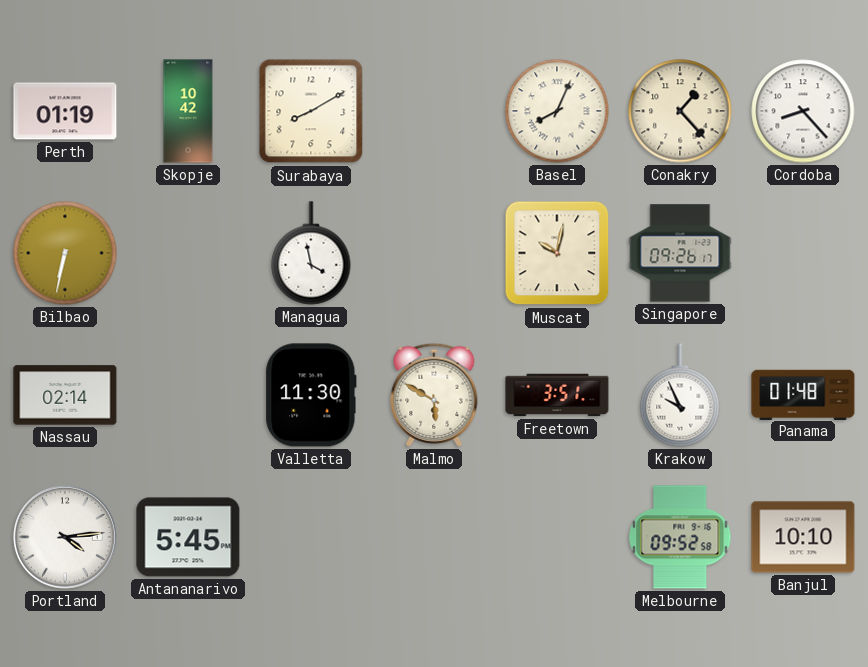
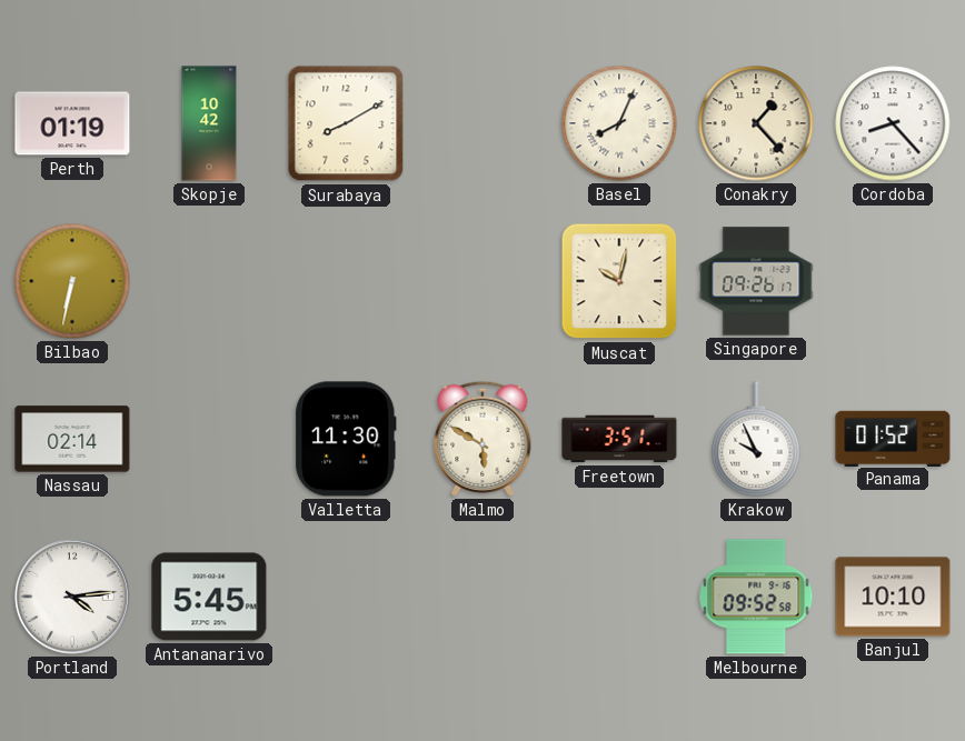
Managua: 3:58 -> none
Panama: 01:48 -> 01:52
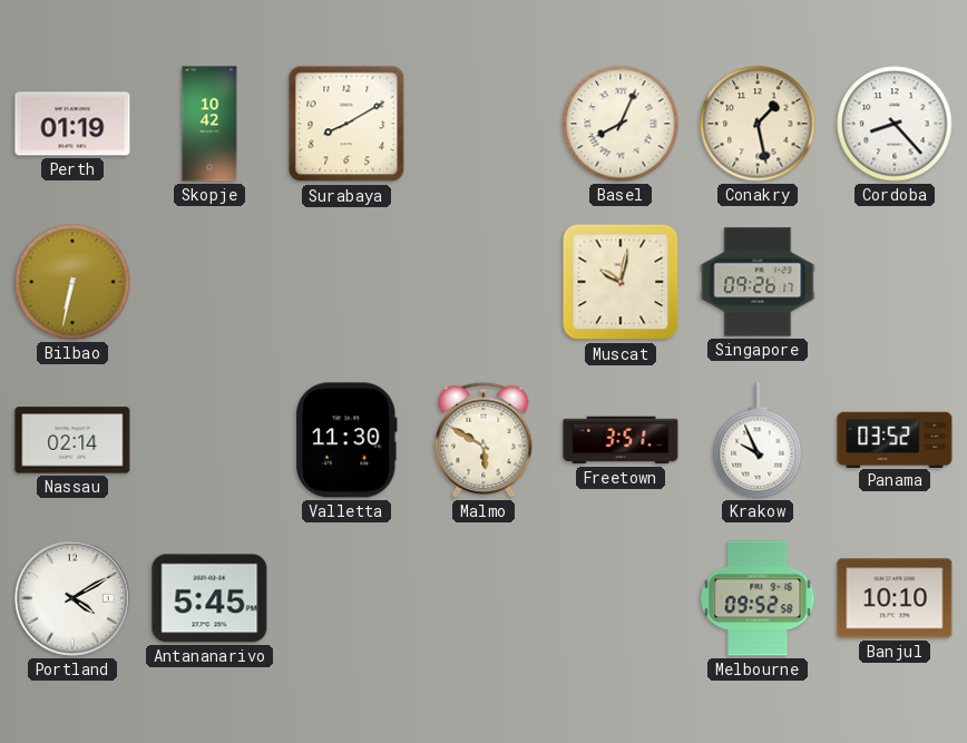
Conakry: 1:23 -> 1:28
Panama: 01:52 -> 03:52
Portland: 4:14 -> 4:10
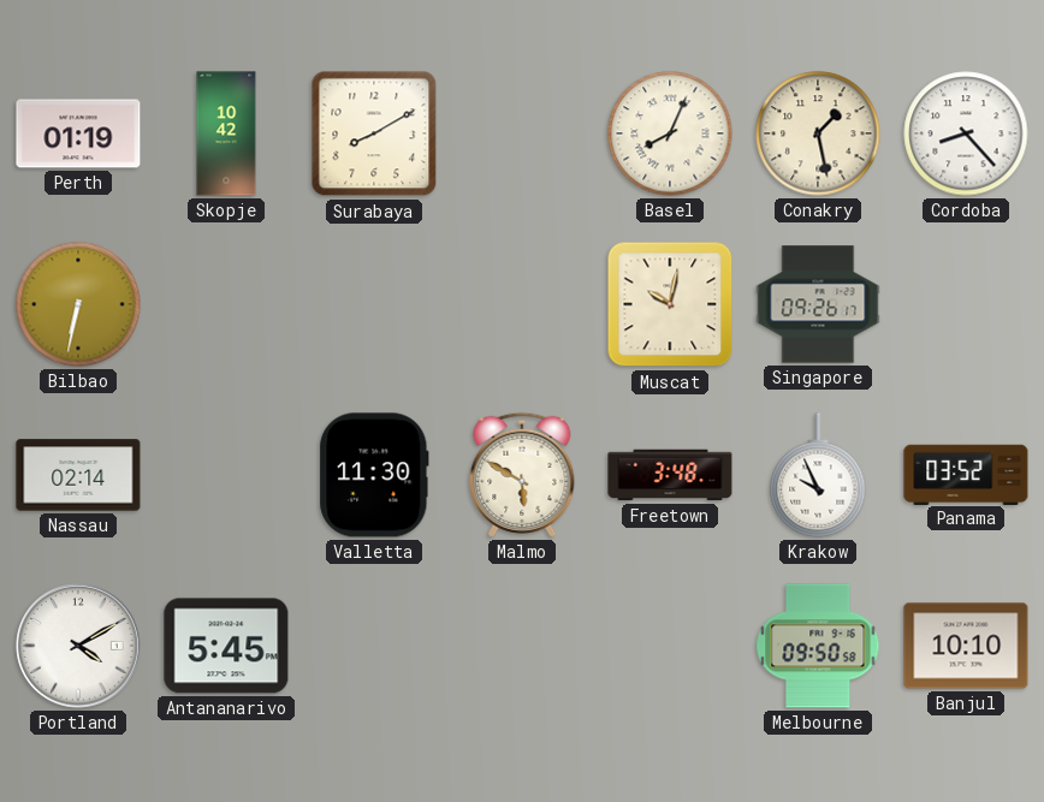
Freetown: 3:51 -> 3:48
Melbourne: 09:52 -> 09:50
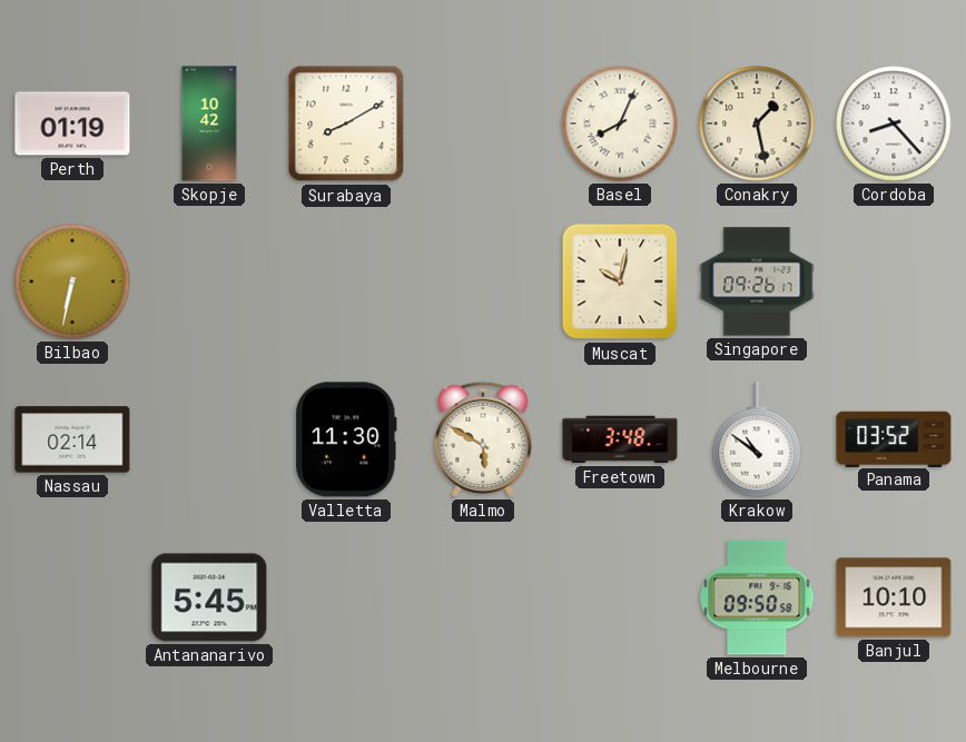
Krakow: 9:56 -> 10:51
Portland: 4:10 -> none
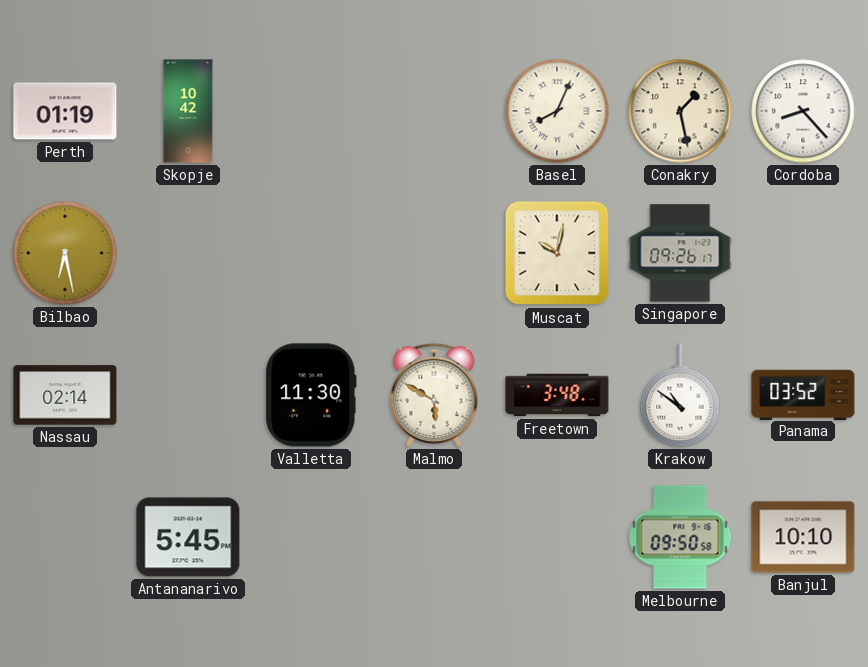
Surabaya: 8:10 -> none
Bilbao: 6:32 -> 6:28
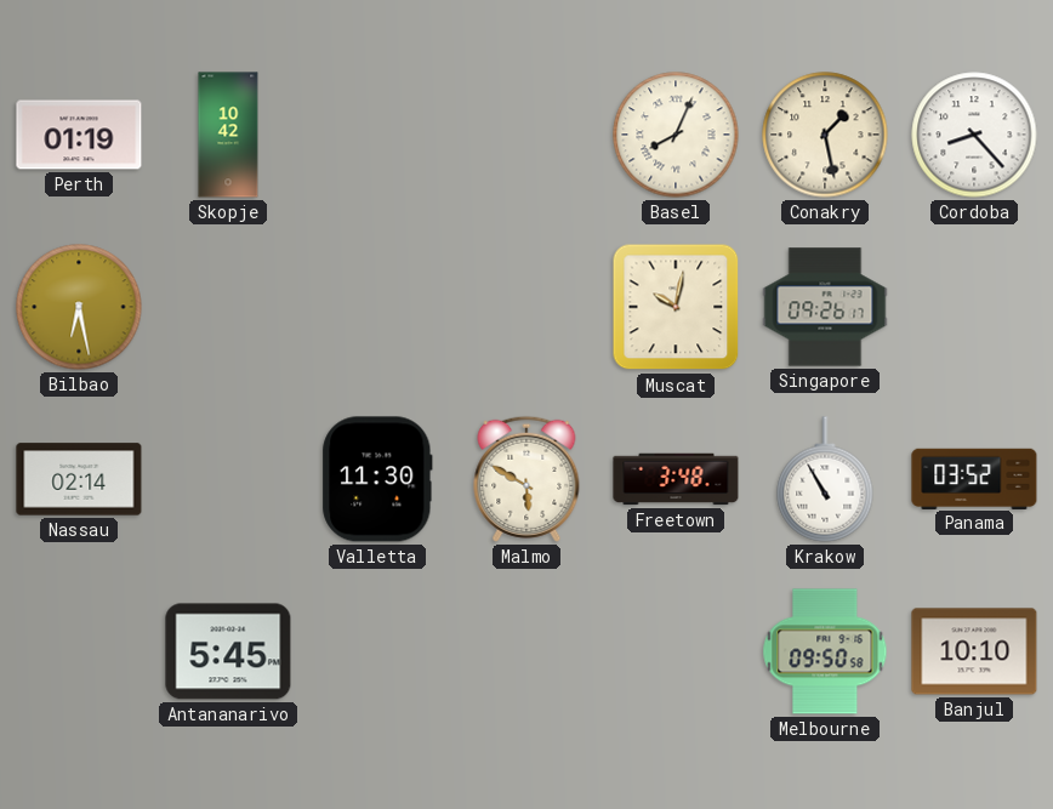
Krakow: 10:51 -> 10:55
